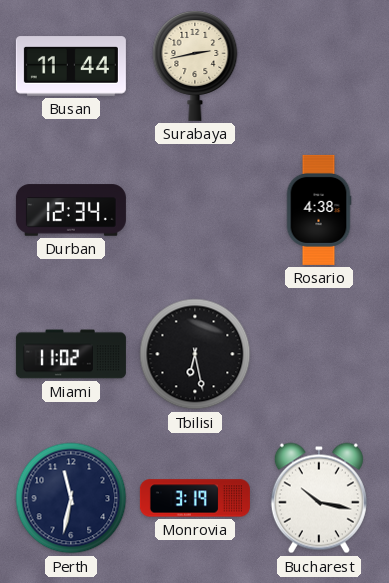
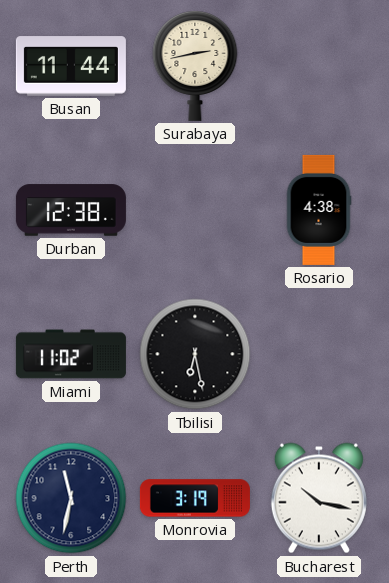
Durban: 12:34 -> 12:38
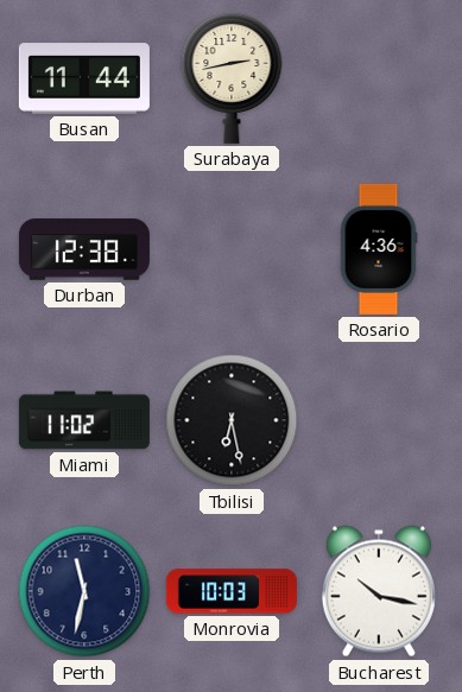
Rosario: 4:38 -> 4:36
Monrovia: 3:19 -> 10:03
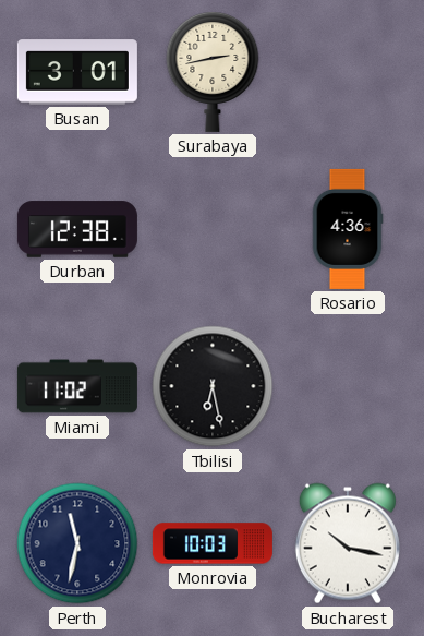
Busan: 11:44 -> 3:01
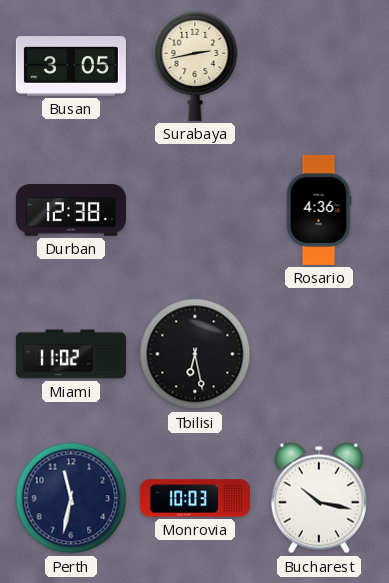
Busan: 3:01 -> 3:05
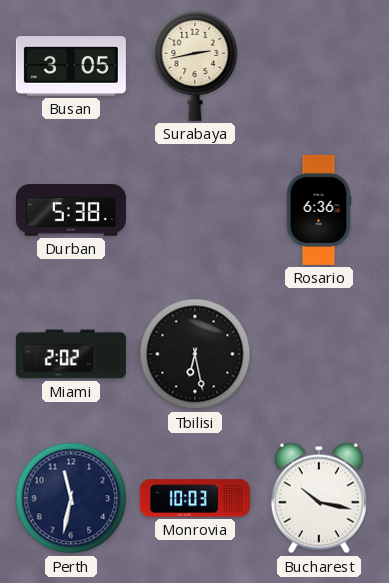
Durban: 12:38 -> 5:38
Rosario: 4:36 -> 6:36
Miami: 11:02 -> 2:02
